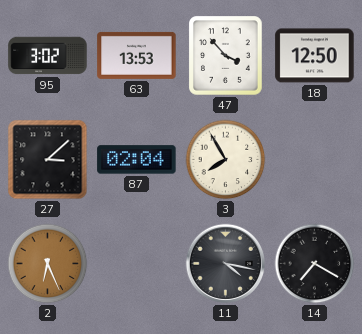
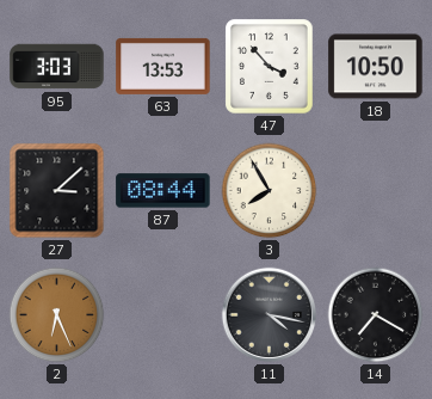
95: 3:02 -> 3:03
18: 12:50 -> 10:50
87: 02:04 -> 08:44
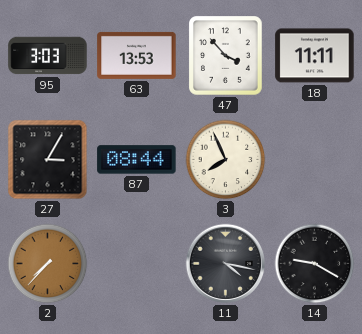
18: 10:50 -> 11:11
27: 3:08 -> 3:05
3: 7:55 -> 7:56
2: 6:26 -> 7:37
14: 7:20 -> 9:20
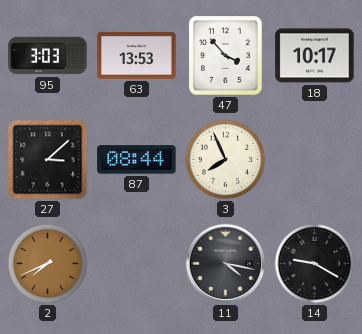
18: 11:11 -> 10:17
27: 3:05 -> 3:08
2: 7:37 -> 7:41
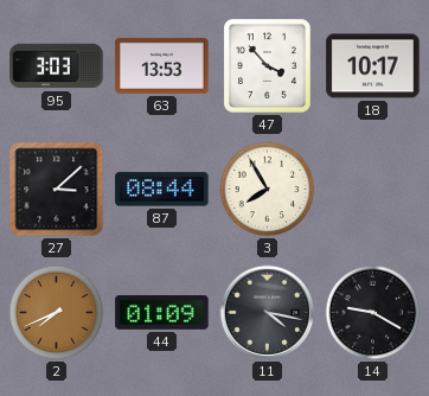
3: 7:56 -> 7:55
44: none -> 01:09
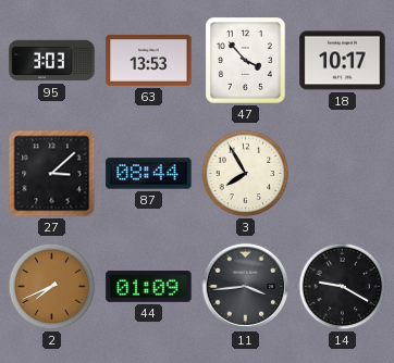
11: 4:17 -> 3:44
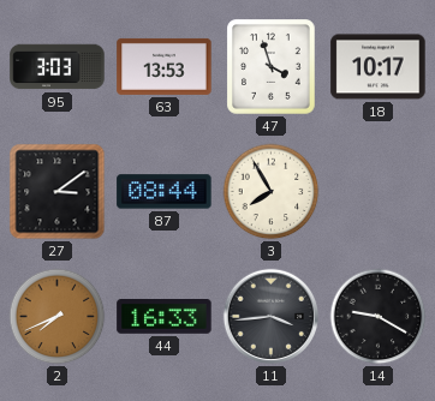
47: 3:53 -> 3:57
27: 3:08 -> 3:09
44: 01:09 -> 16:33
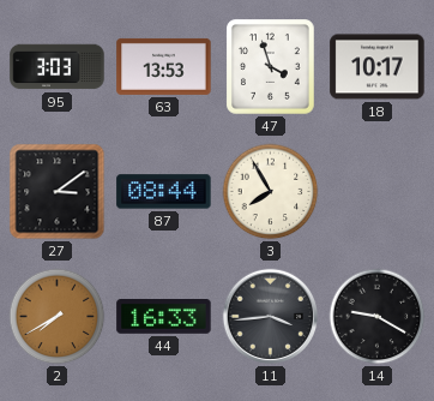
2: 7:41 -> 7:40
